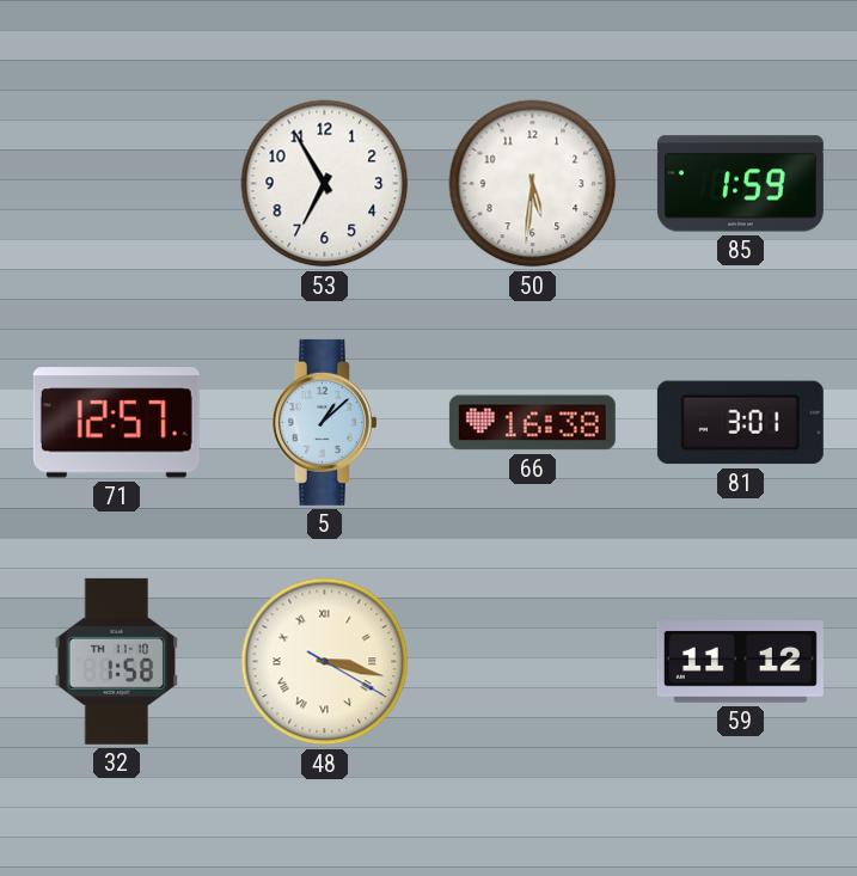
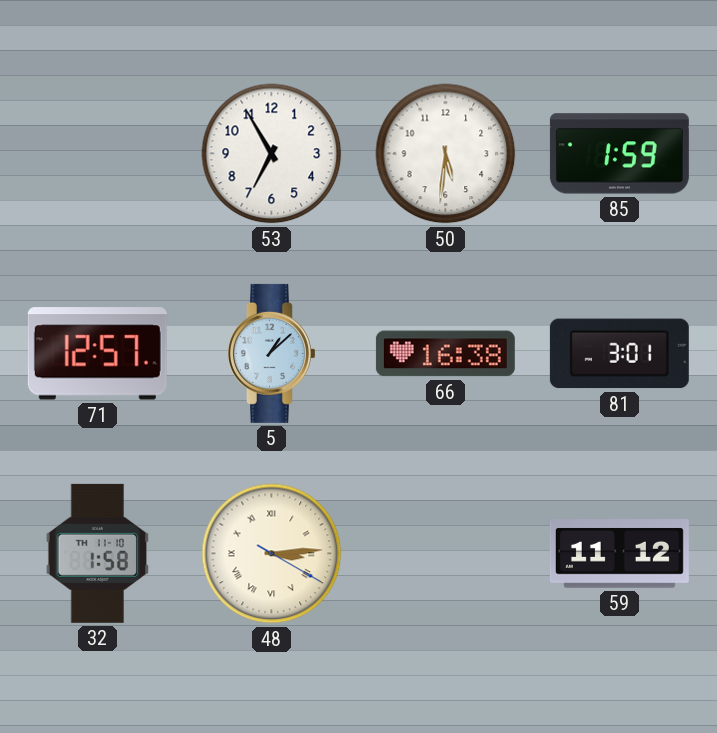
48: 3:17 -> 3:14
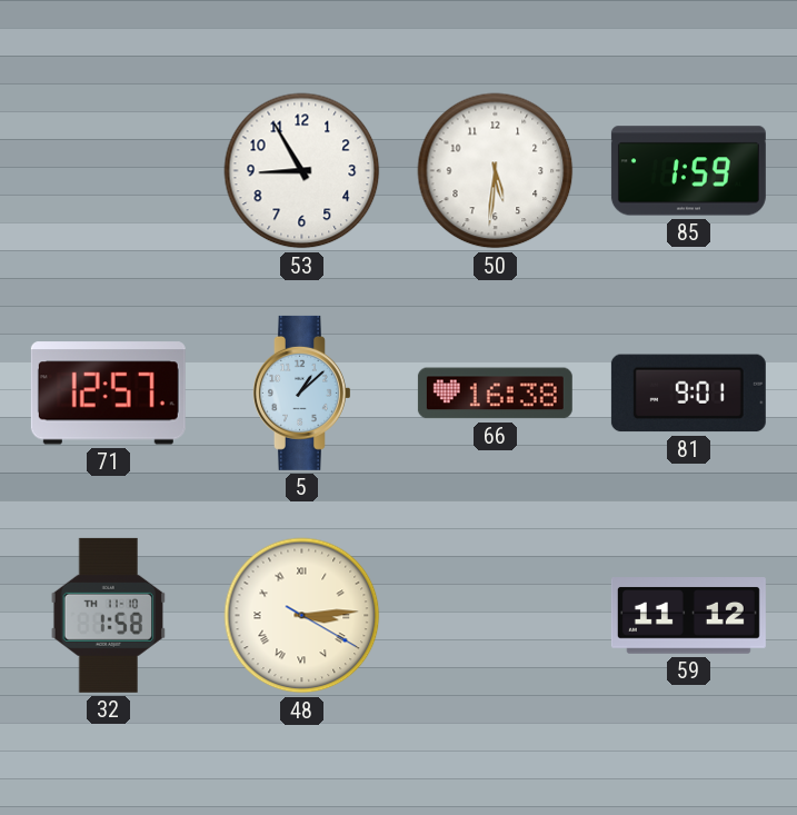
53: 6:55 -> 8:55
81: 3:01 -> 9:01
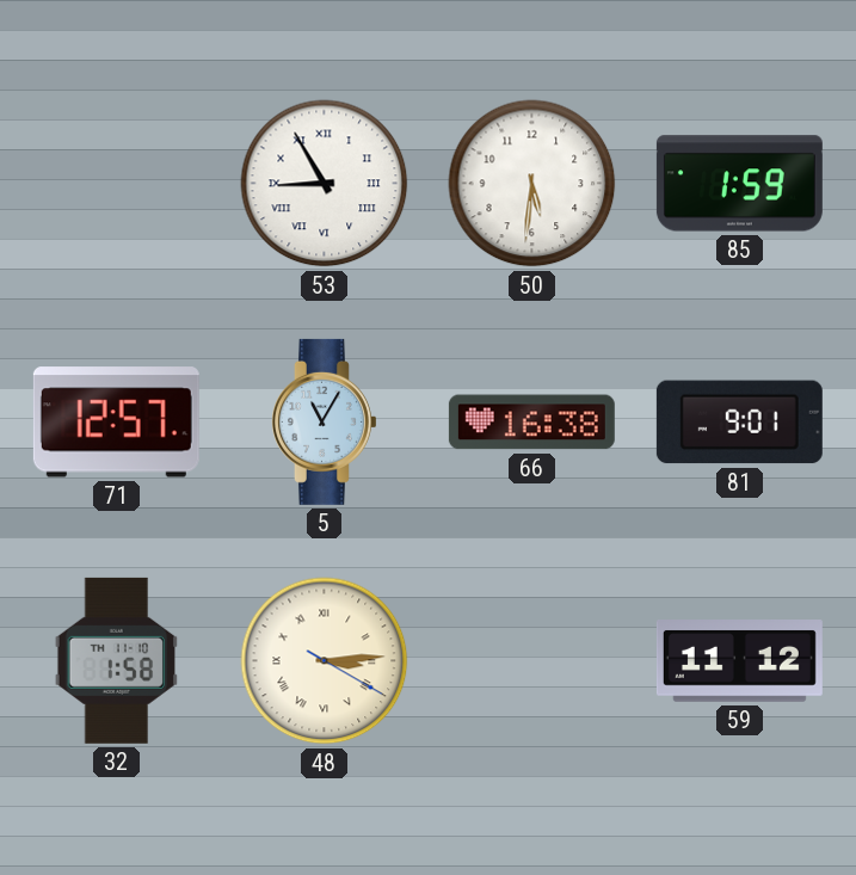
53 numerals: Arabic -> Roman
5: 1:08 -> 11:05
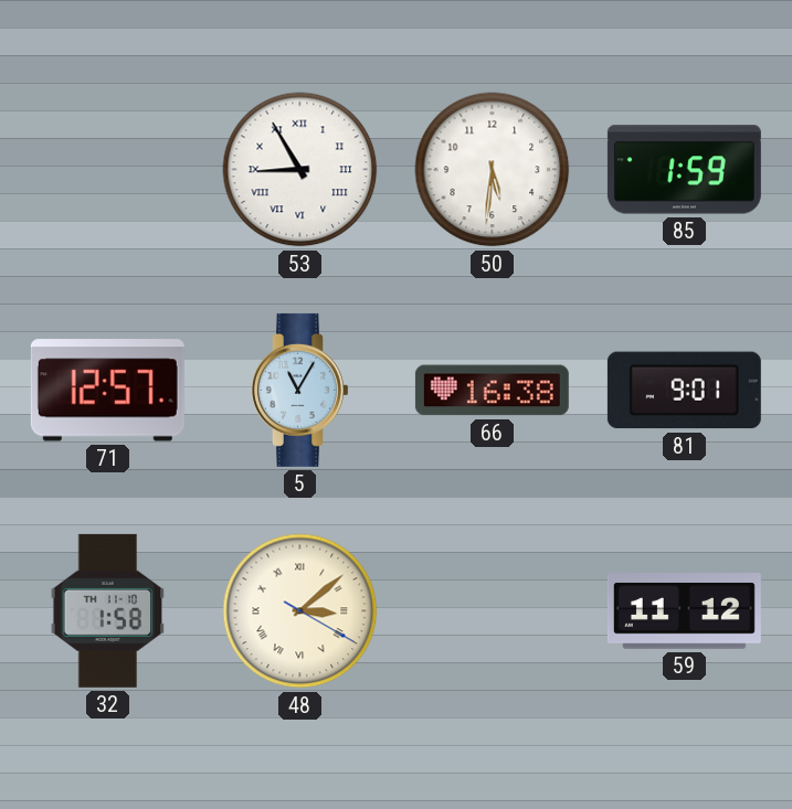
48: 3:14 -> 3:08
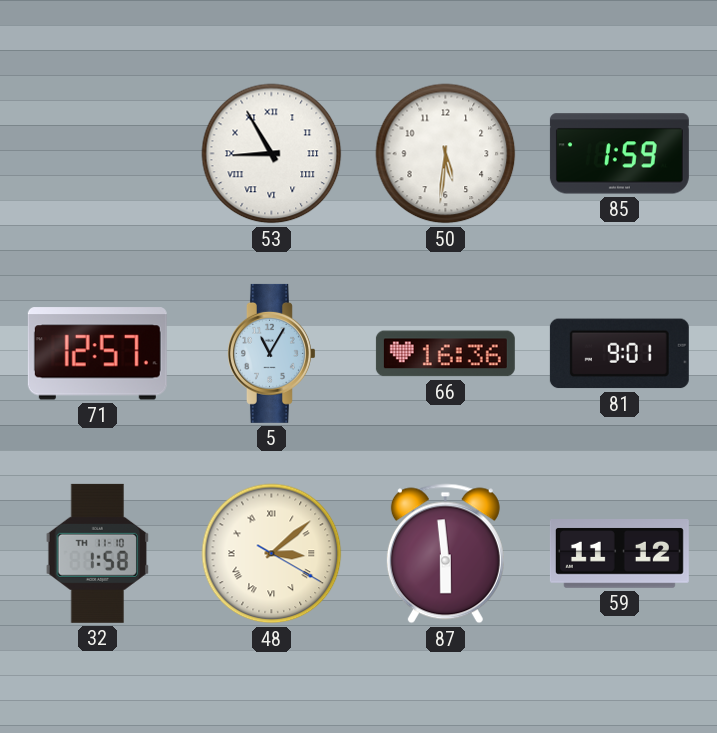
66: 16:38 -> 16:36
87: none -> 5:59
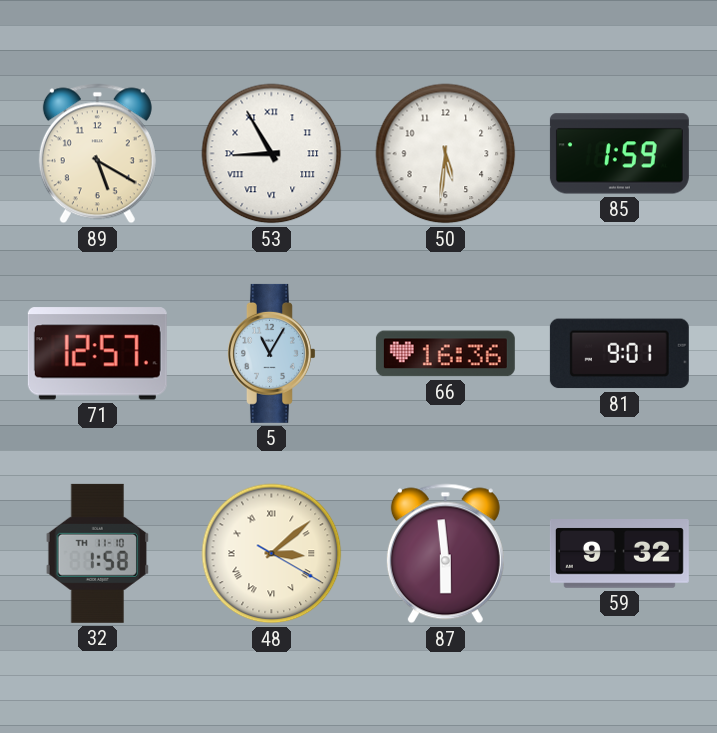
89: none -> 5:20
59: 11:12 -> 9:32
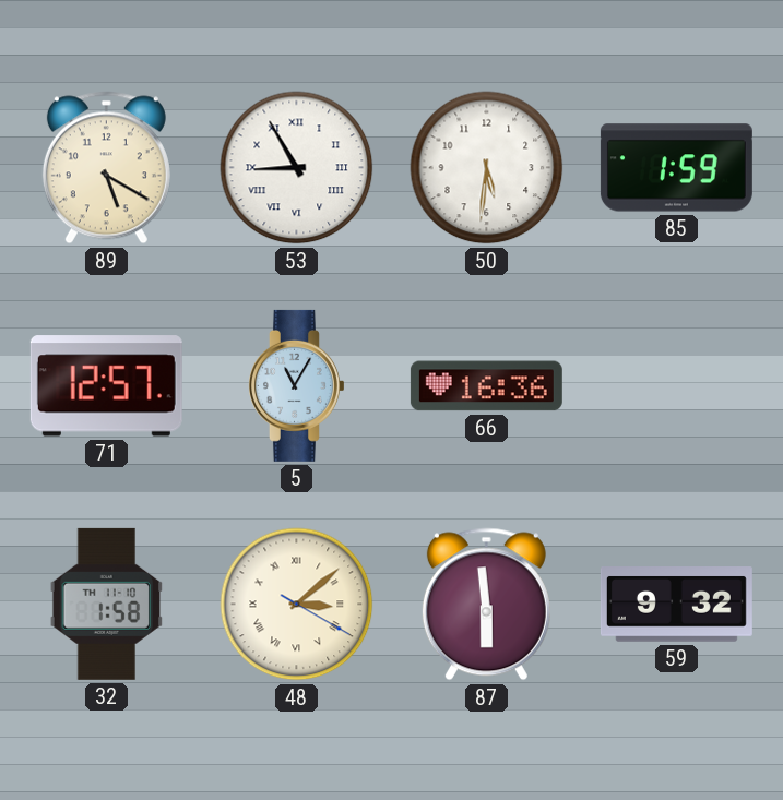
81: 9:01 -> none
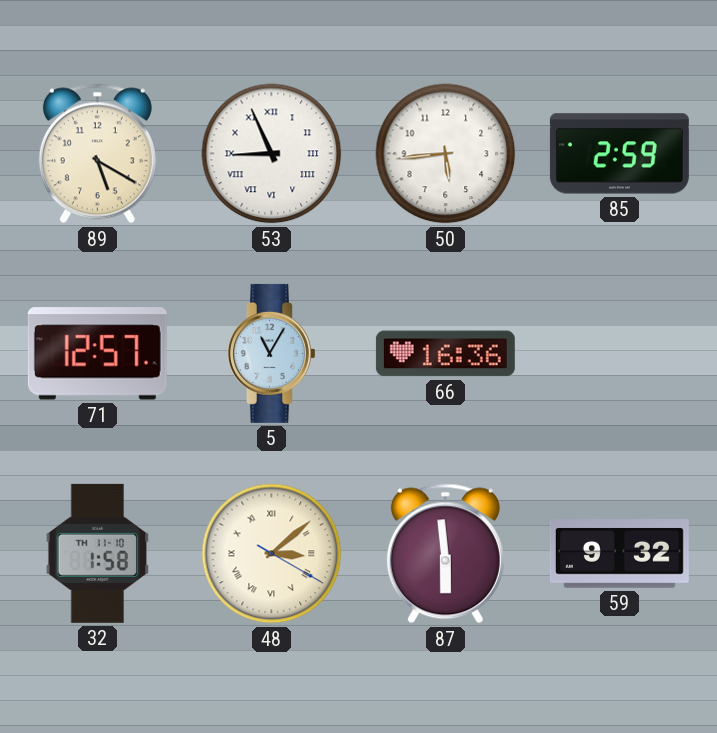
53: 8:55 -> 8:56
50: 5:31 -> 5:44
85: 1:59 -> 2:59
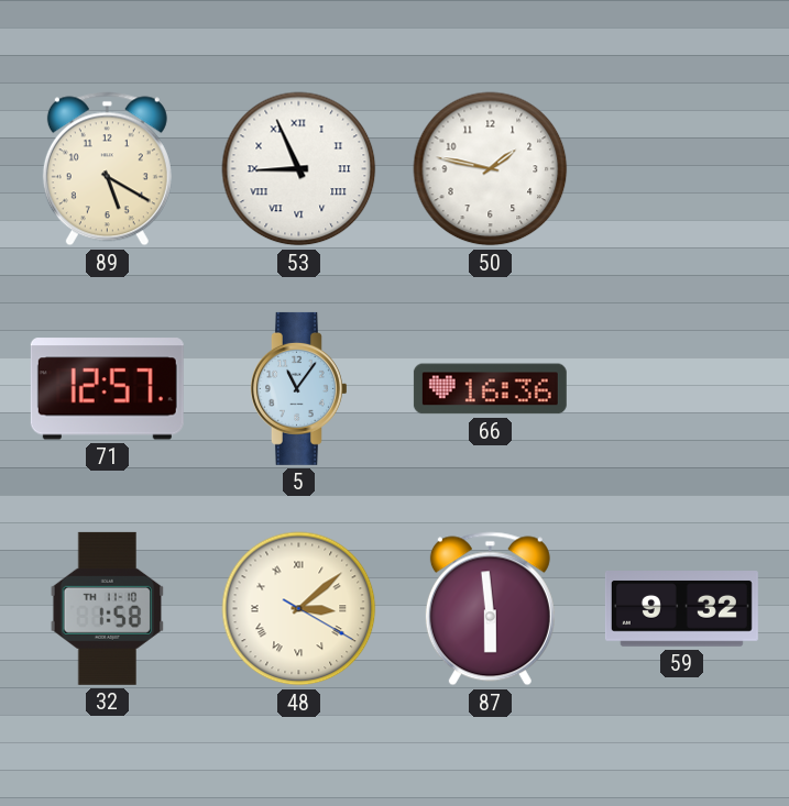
50: 5:44 -> 1:47
85: 2:59 -> none
5: 11:05 -> 11:06
